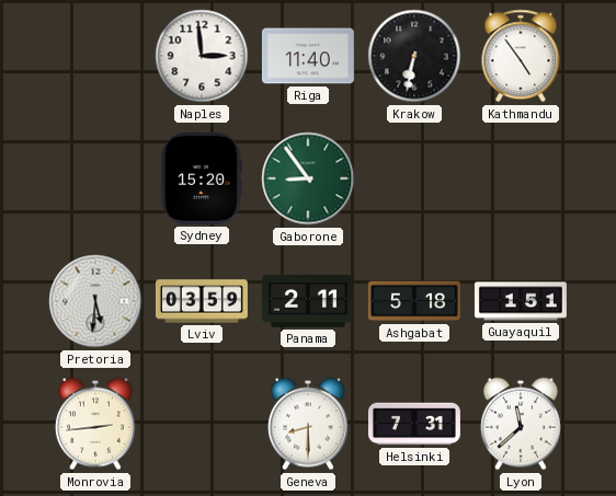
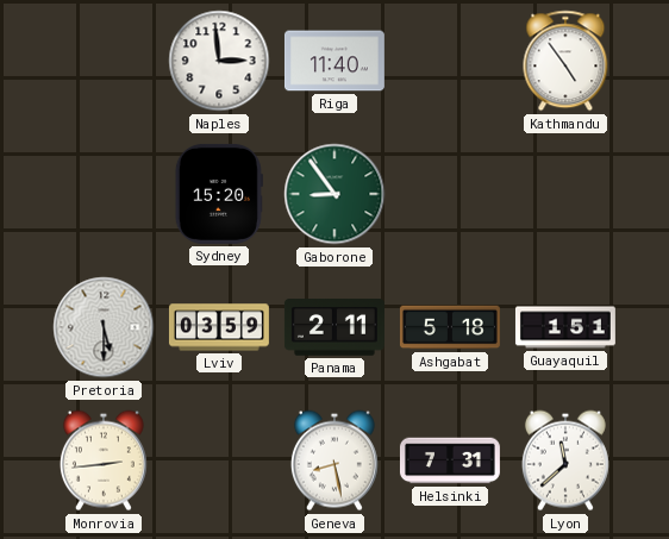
Krakow: 6:32 -> none
Pretoria: 5:31 -> 5:30
Geneva: 8:30 -> 8:28
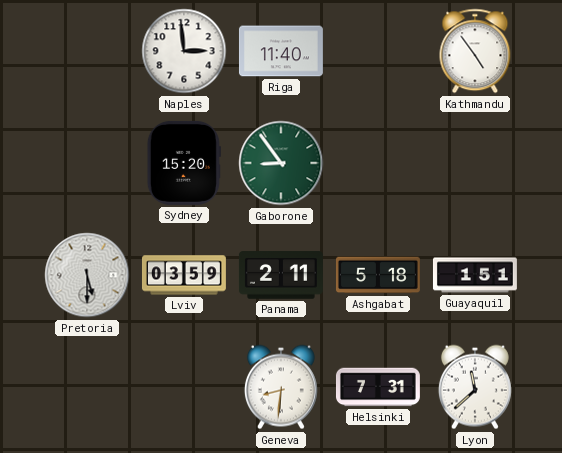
Monrovia: 2:44 -> none
Geneva: 8:28 -> 8:31
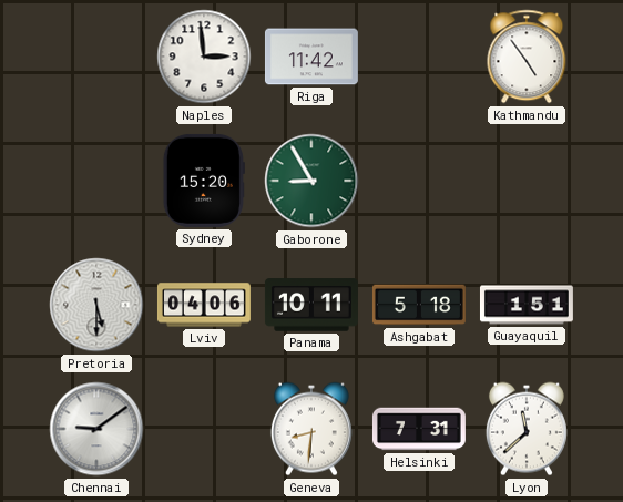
Riga: 11:40 -> 11:42
Gaborone: 8:54 -> 8:55
Lviv: 03:59 -> 04:06
Panama: 2:11 -> 10:11
Chennai: none -> 9:09
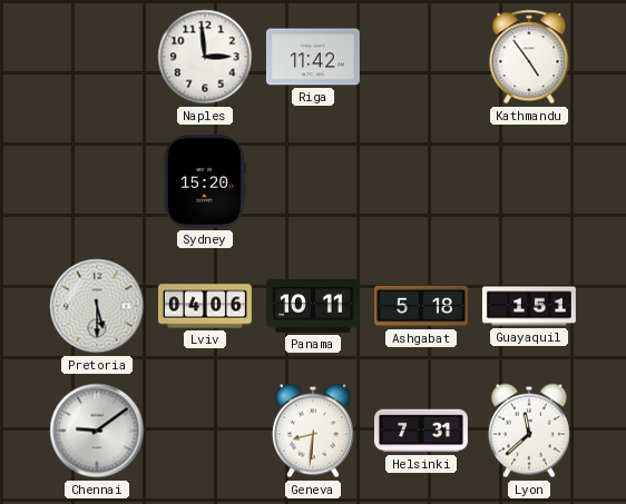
Gaborone: 8:55 -> none
